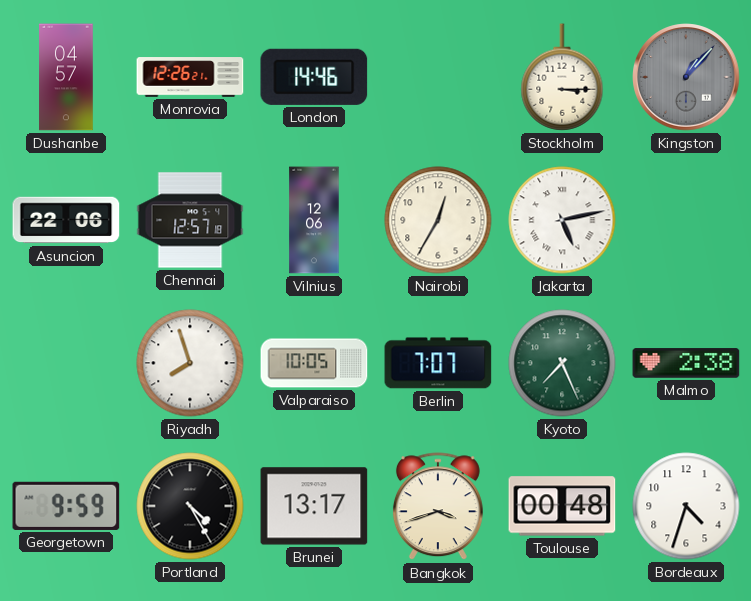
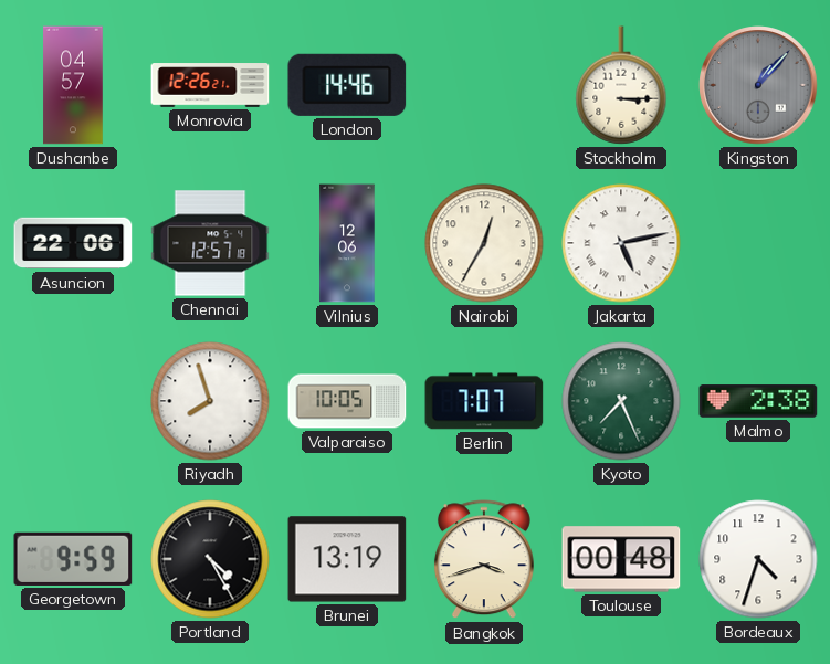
Brunei: 13:17 -> 13:19
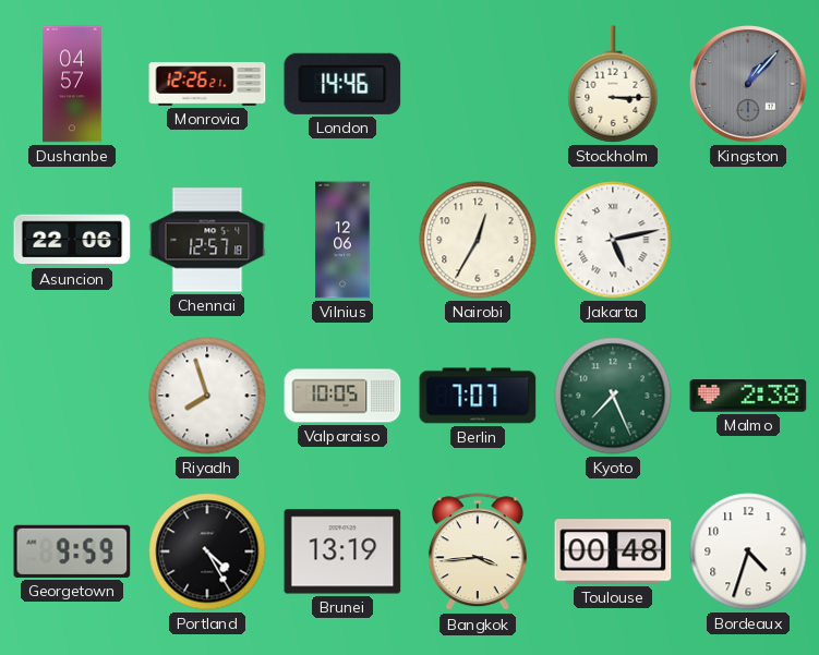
Bangkok: 3:42 -> 3:44
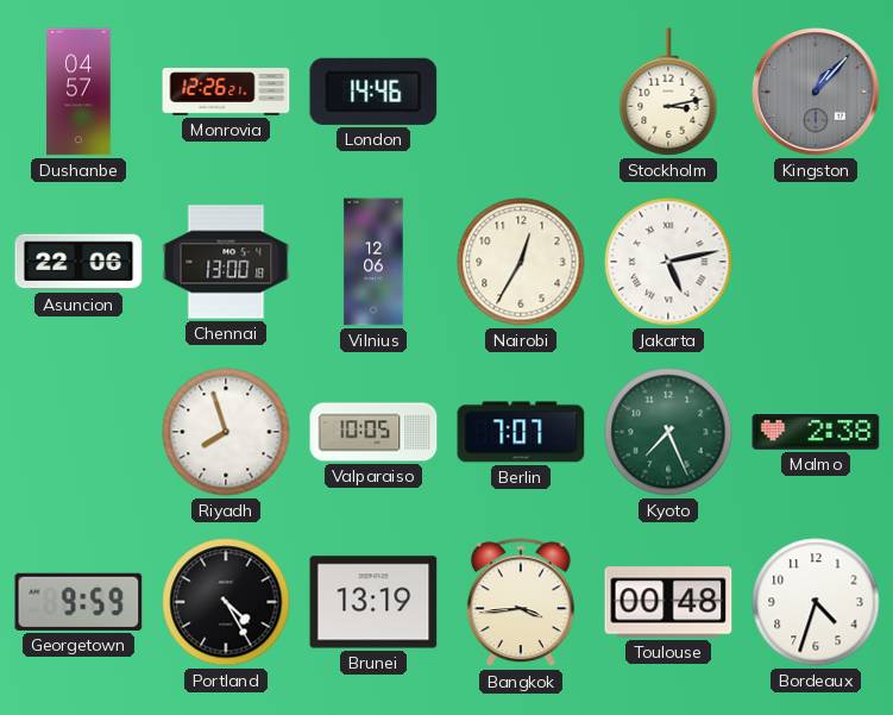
Stockholm: 3:15 -> 3:13
Chennai: 12:57 -> 13:00
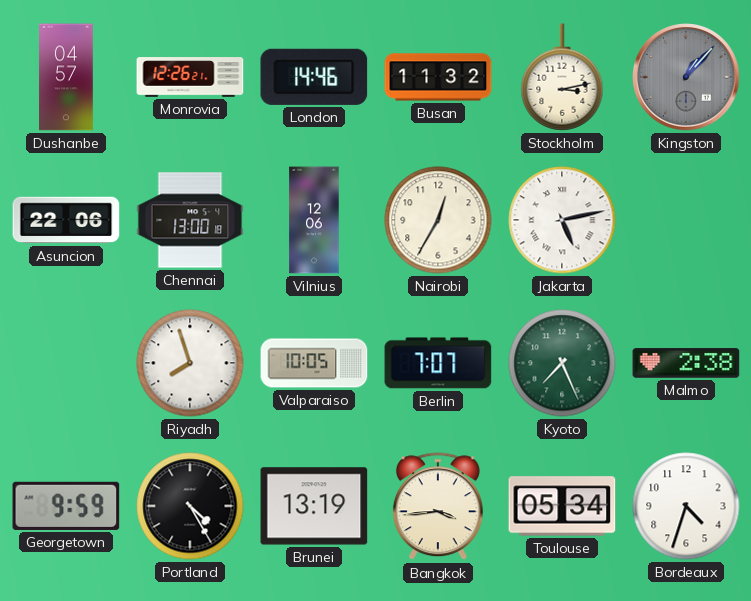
Busan: none -> 11:32
Toulouse: 00:48 -> 05:34
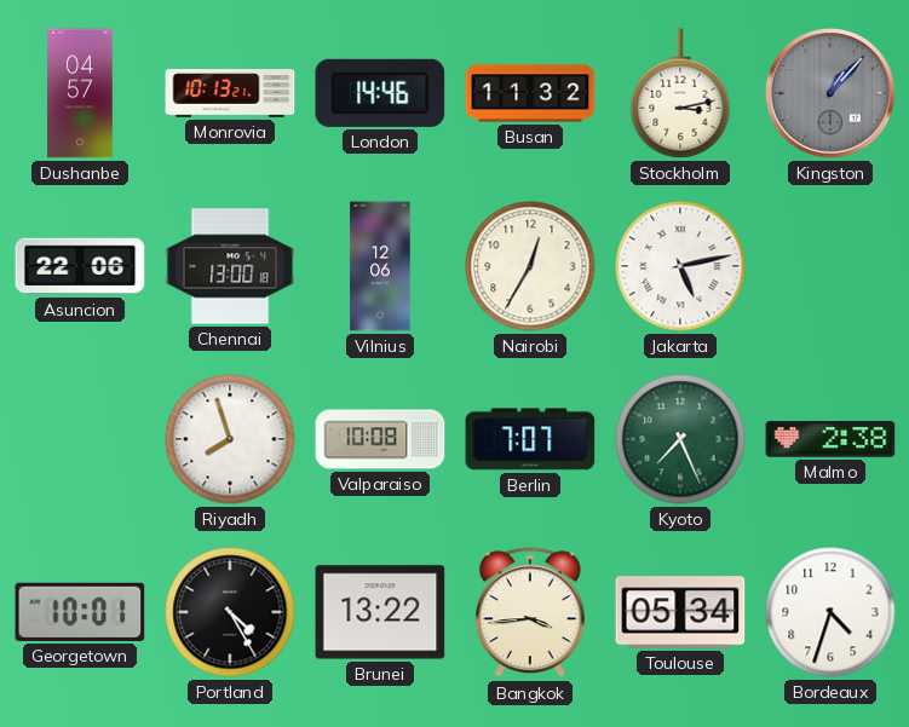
Monrovia: 12:26 -> 10:13
Valparaiso: 10:05 -> 10:08
Georgetown: 9:59 -> 10:01
Brunei: 13:19 -> 13:22
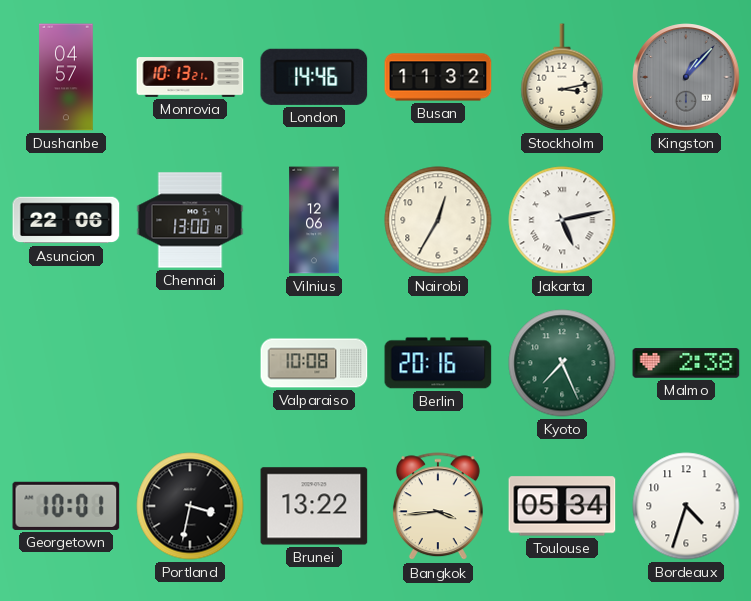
Riyadh: 7:57 -> none
Berlin: 7:07 -> 20:16
Portland: 4:25 -> 3:32
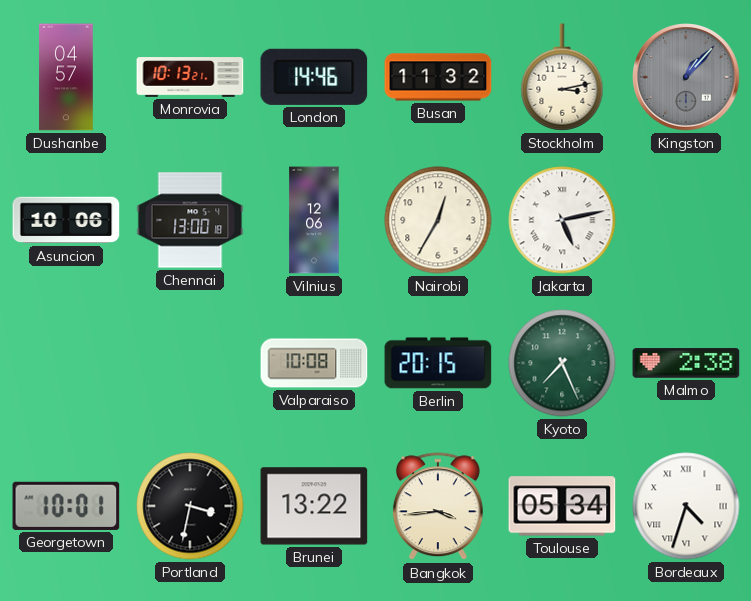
Asuncion: 22:06 -> 10:06
Berlin: 20:16 -> 20:15
Bordeaux numerals: Arabic -> Roman
